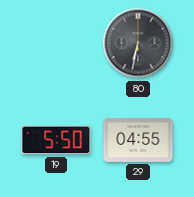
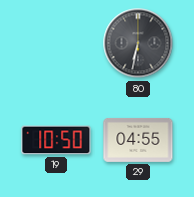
19: 5:50 -> 10:50
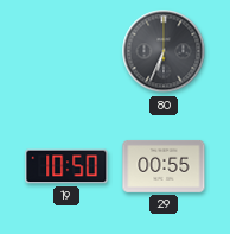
80: 6:32 -> 6:34
29: 04:55 -> 00:55
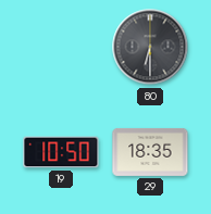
80: 6:34 -> 6:30
29: 00:55 -> 18:35
